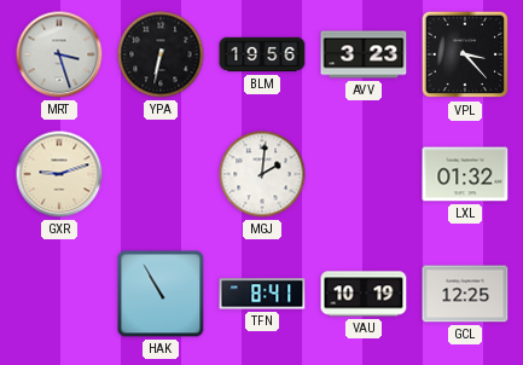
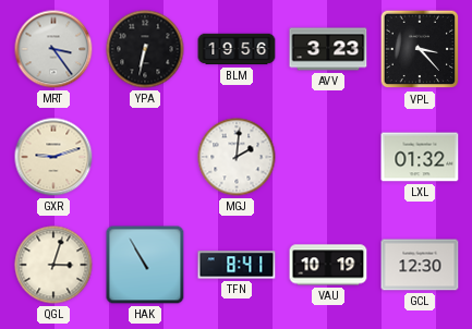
MRT: 3:27 -> 3:24
QGL: none -> 3:03
GCL: 12:25 -> 12:30
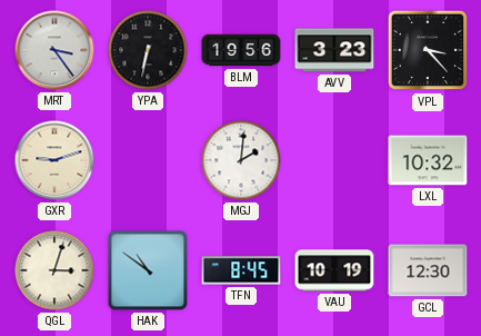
LXL: 01:32 -> 10:32
HAK: 10:55 -> 10:51
TFN: 8:41 -> 8:45
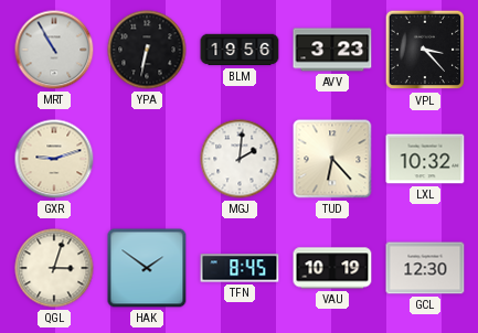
MRT: 3:24 -> 10:55
TUD: none -> 6:23
HAK: 10:51 -> 1:51
